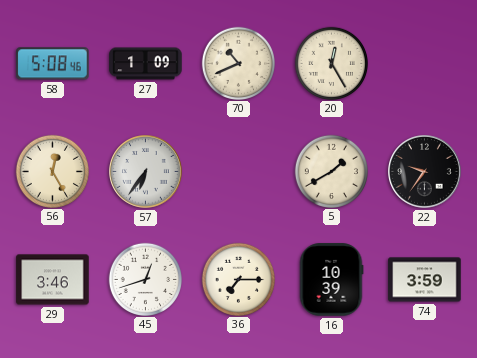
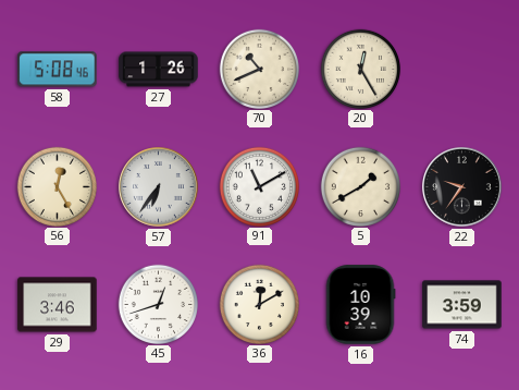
27: 1:09 -> 1:26
91: none -> 11:10
36: 7:15 -> 12:10
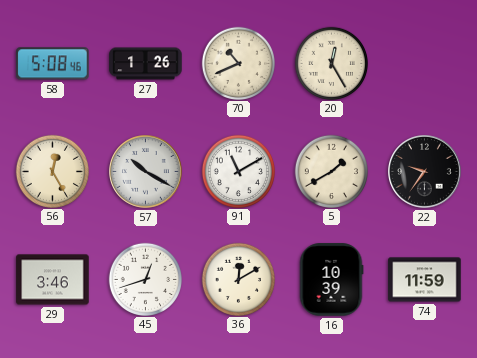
57: 6:36 -> 10:20
74: 3:59 -> 11:59
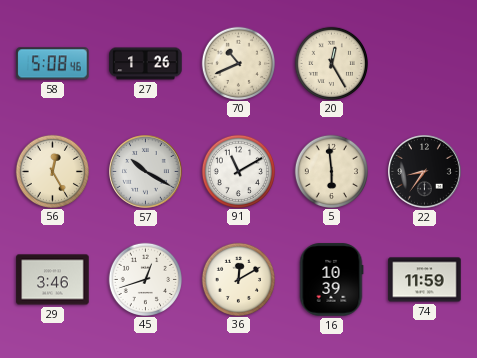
5: 1:40 -> 5:59
22: 9:36 -> 8:36
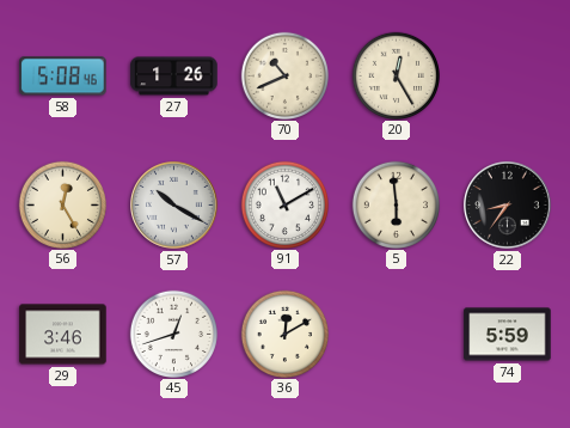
16: 10:39 -> none
74: 11:59 -> 5:59
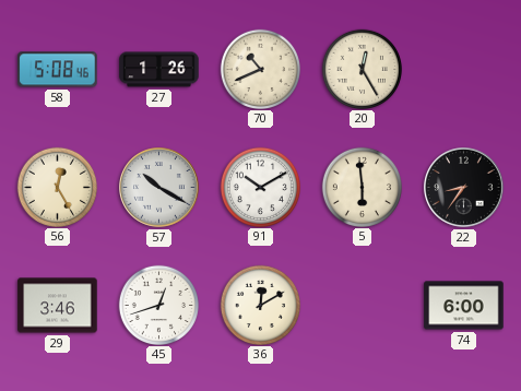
91: 11:10 -> 10:10
74: 5:59 -> 6:00
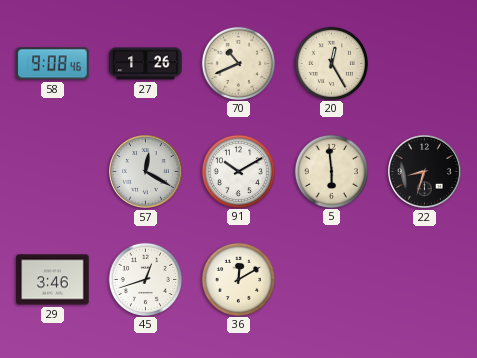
58: 5:08 -> 9:08
56: 12:25 -> none
57: 10:20 -> 12:20
22: 8:36 -> 8:33
74: 6:00 -> none
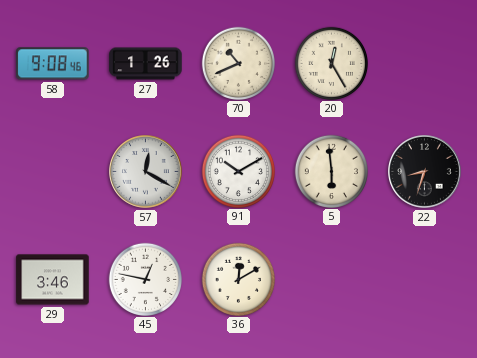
45: 12:42 -> 12:47
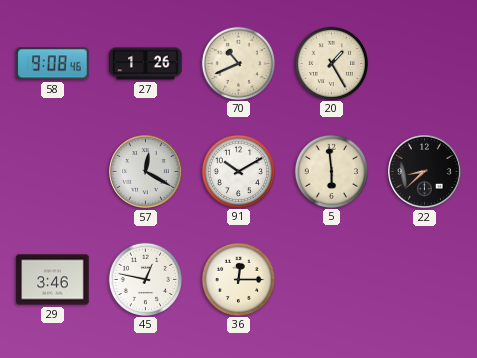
20: 12:25 -> 1:25
22: 8:33 -> 8:38
36: 12:10 -> 12:15
